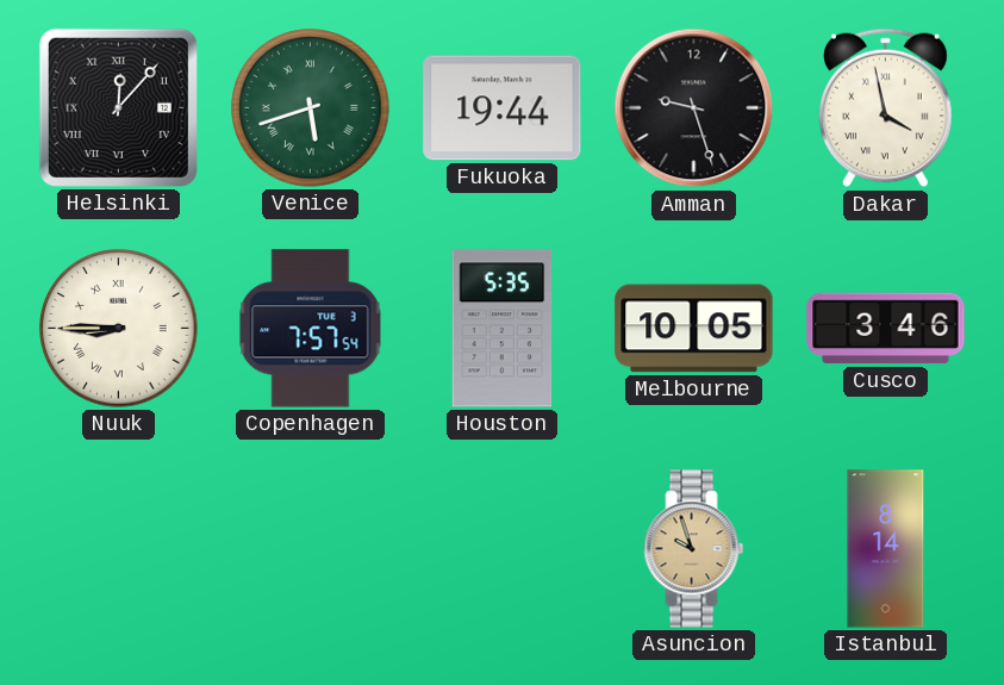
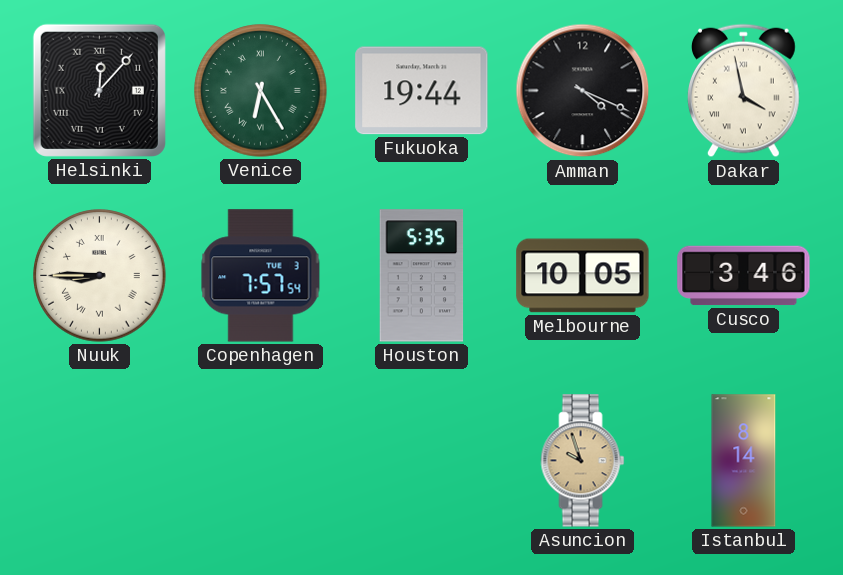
Venice: 5:42 -> 6:25
Amman: 9:27 -> 4:19
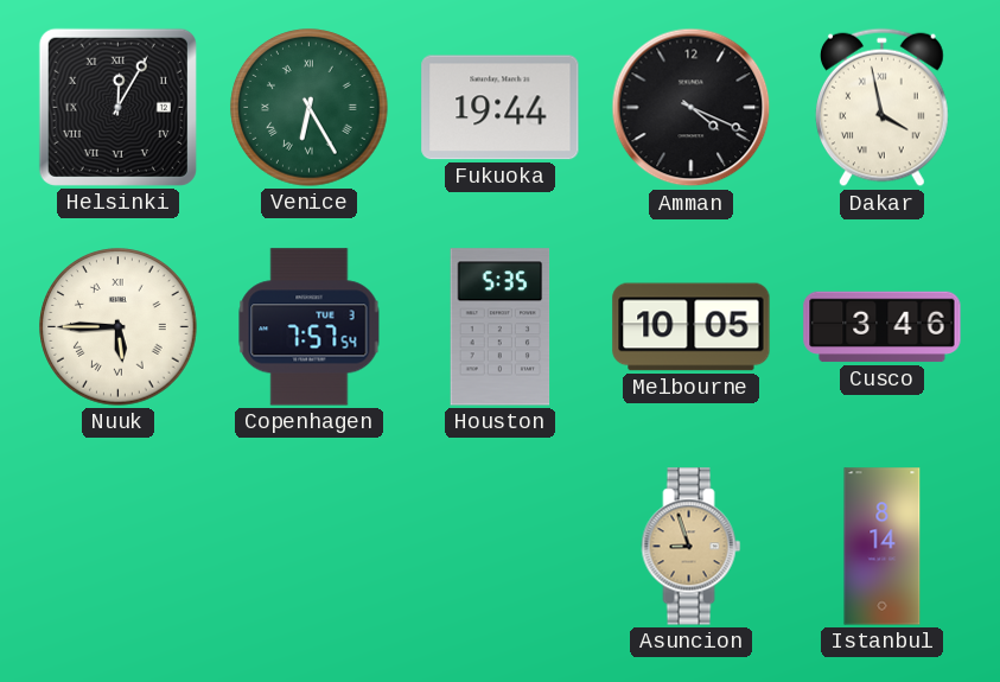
Helsinki: 12:07 -> 12:05
Nuuk: 8:45 -> 5:45
Asuncion: 9:57 -> 8:57
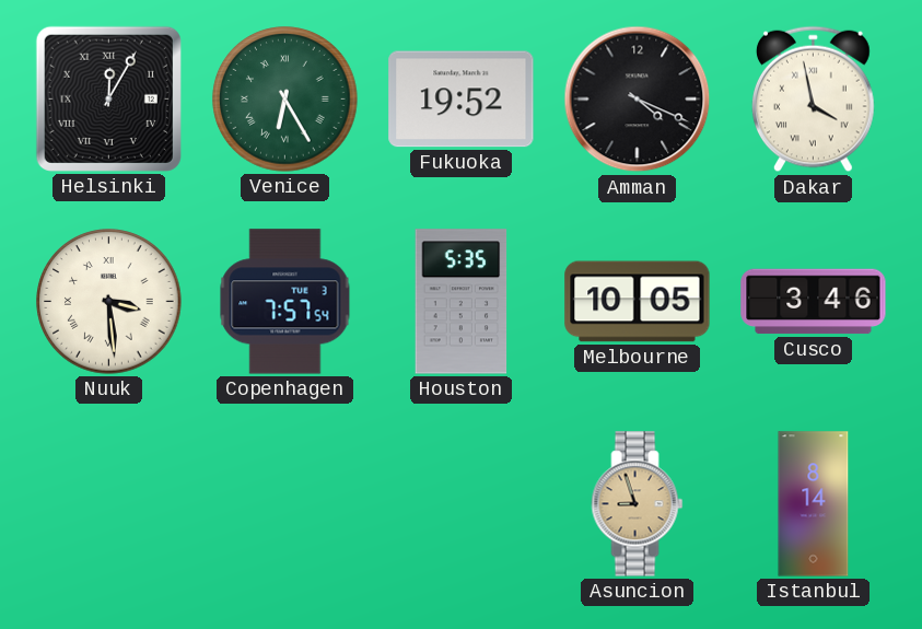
Fukuoka: 19:44 -> 19:52
Nuuk: 5:45 -> 3:29
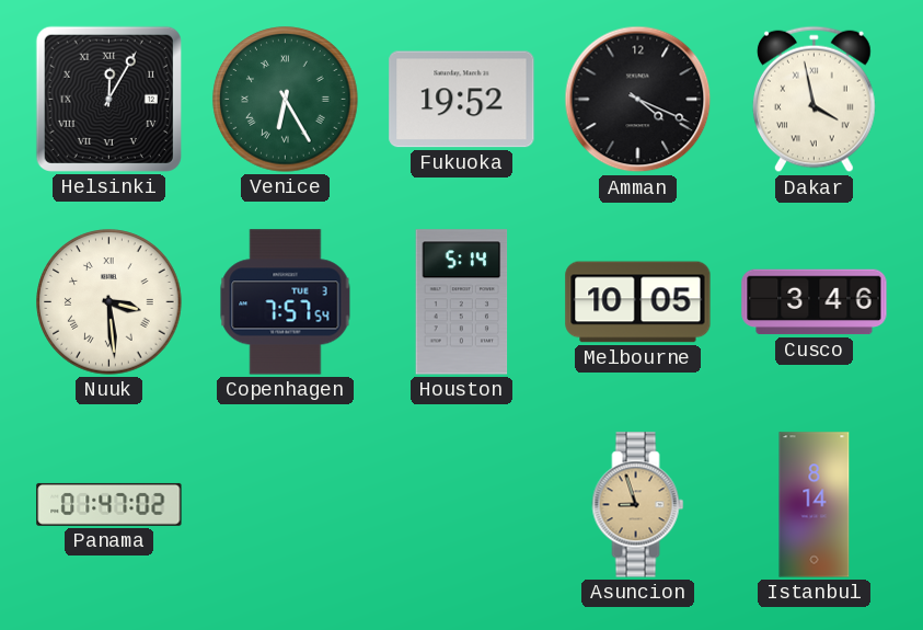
Houston: 5:35 -> 5:14
Panama: none -> 01:47
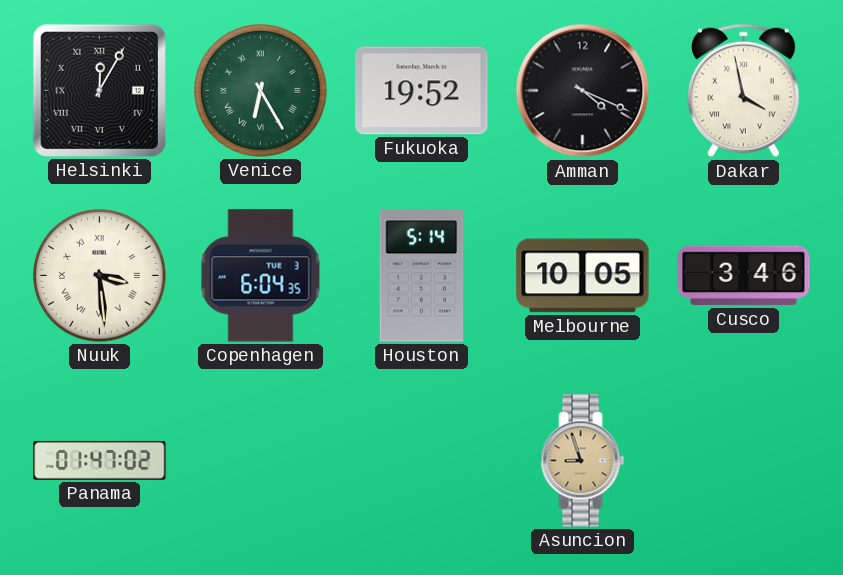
Copenhagen: 7:57 -> 6:04
Istanbul: 8:14 -> none
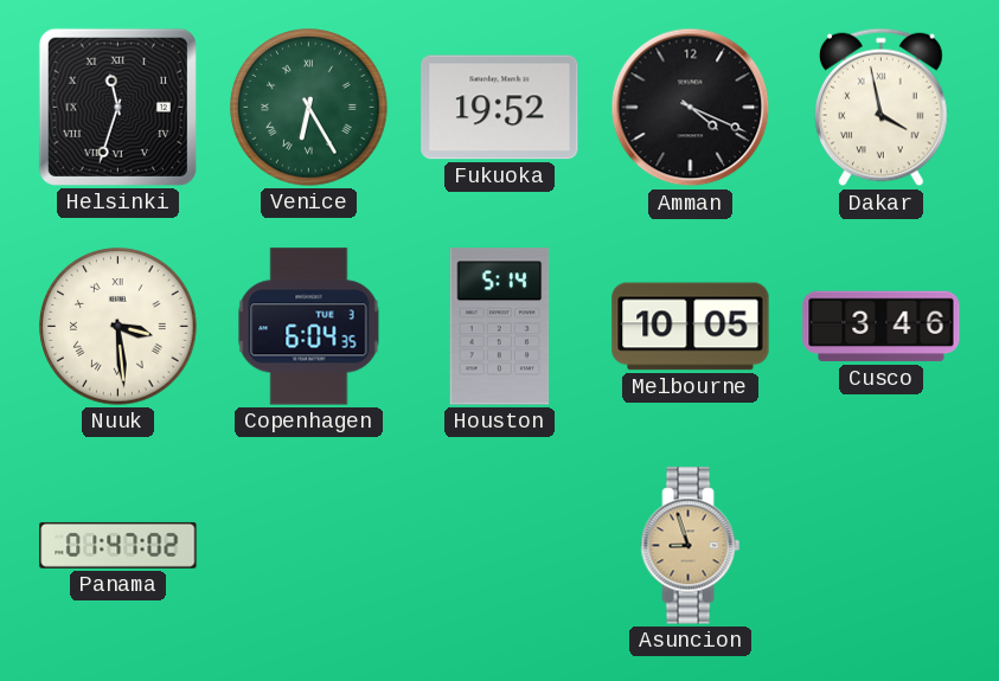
Helsinki: 12:05 -> 11:33
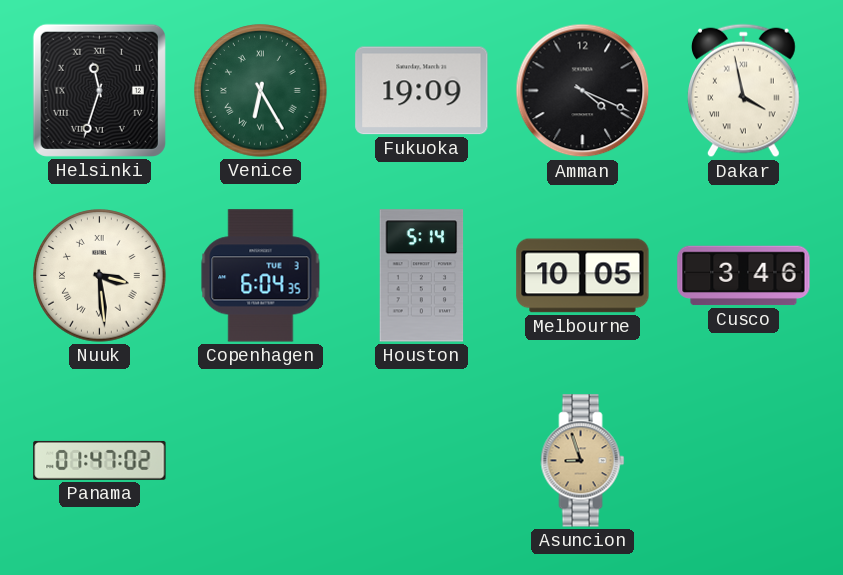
Fukuoka: 19:52 -> 19:09
